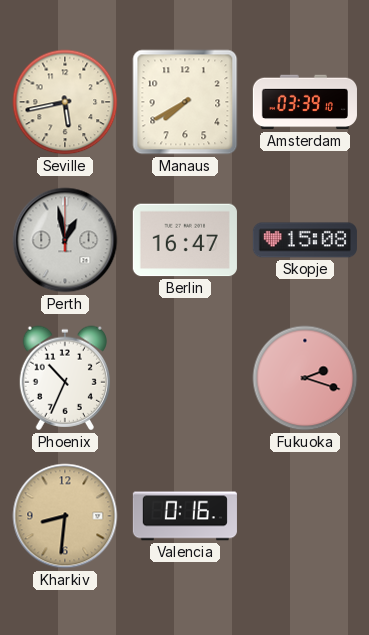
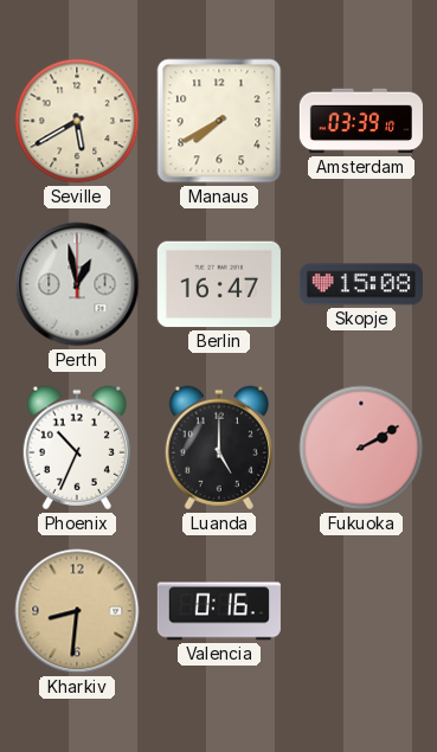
Seville: 5:43 -> 5:40
Luanda: none -> 5:00
Fukuoka: 2:18 -> 2:10
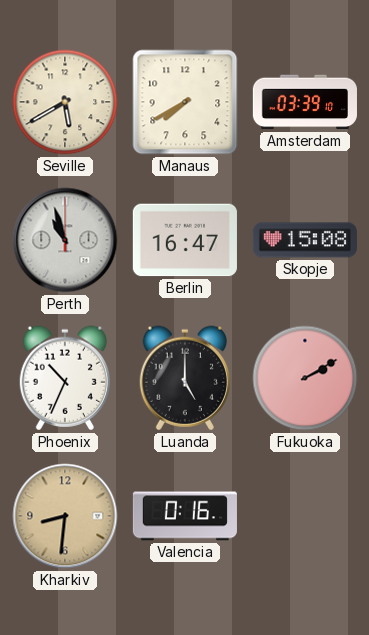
Perth: 12:58 -> 10:57
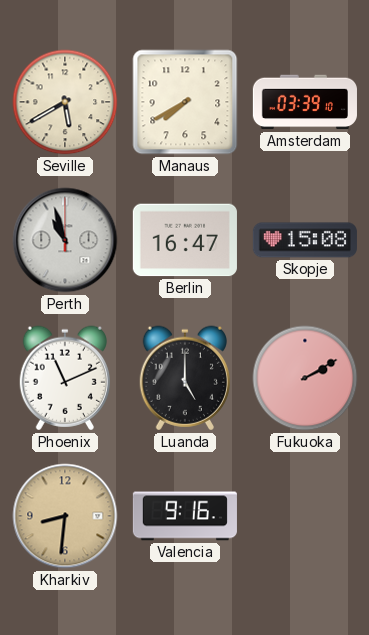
Phoenix: 10:34 -> 11:11
Valencia: 0:16 -> 9:16
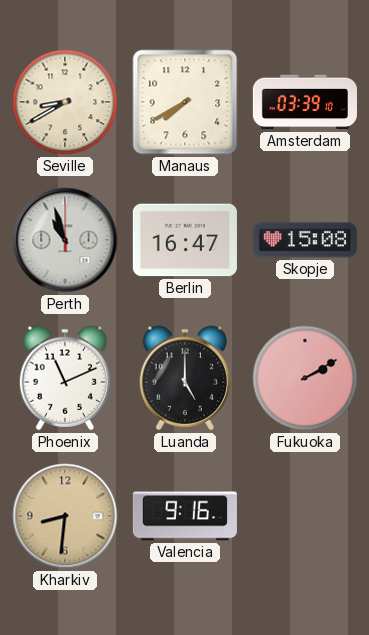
Seville: 5:40 -> 8:40
